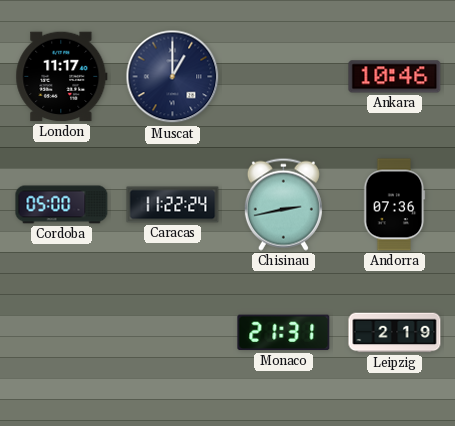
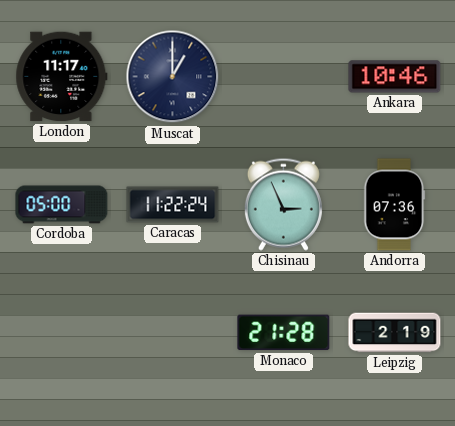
Chisinau: 2:43 -> 2:56
Monaco: 21:31 -> 21:28
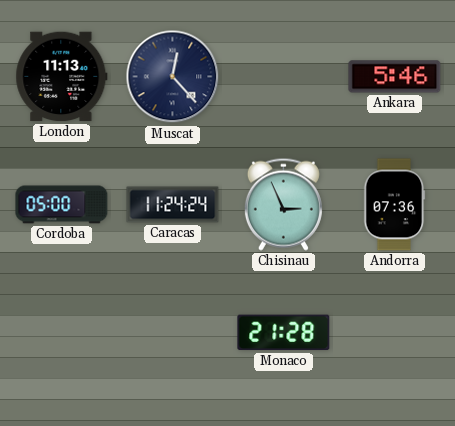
London: 11:17 -> 11:13
Muscat: 1:00 -> 12:23
Ankara: 10:46 -> 5:46
Caracas: 11:22 -> 11:24
Leipzig: 2:19 -> none
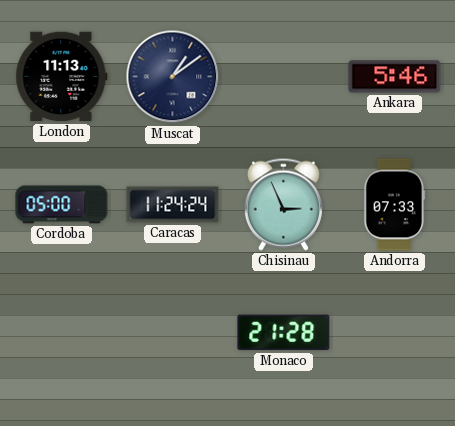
Muscat: 12:23 -> 1:09
Andorra: 07:36 -> 07:33
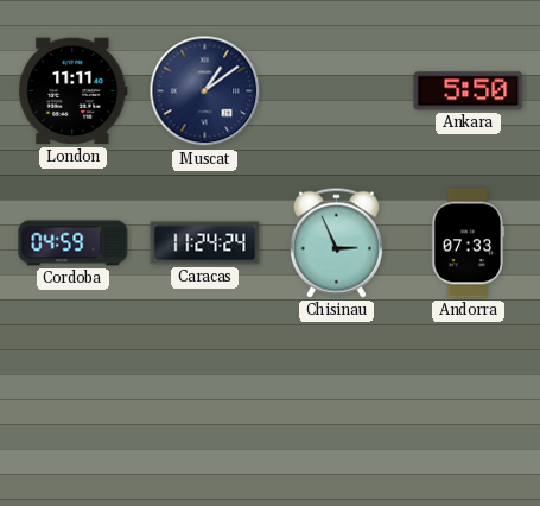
London: 11:13 -> 11:11
Ankara: 5:46 -> 5:50
Cordoba: 05:00 -> 04:59
Monaco: 21:28 -> none
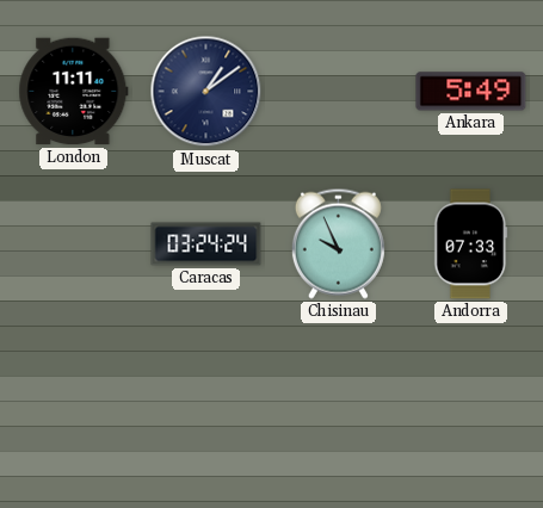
Ankara: 5:50 -> 5:49
Cordoba: 04:59 -> none
Caracas: 11:24 -> 03:24
Chisinau: 2:56 -> 9:56
